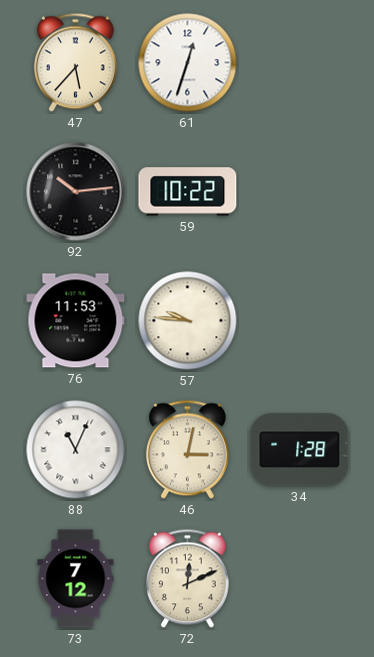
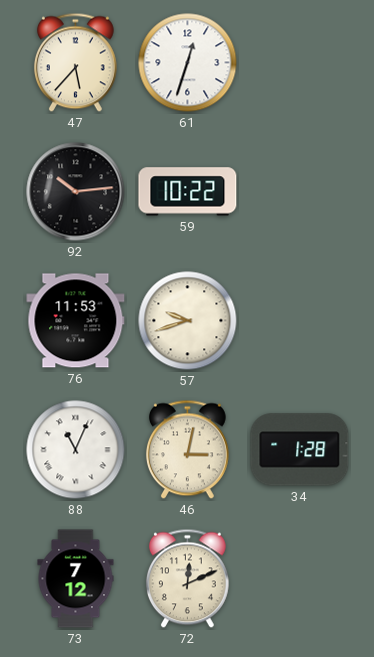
57: 9:46 -> 9:42
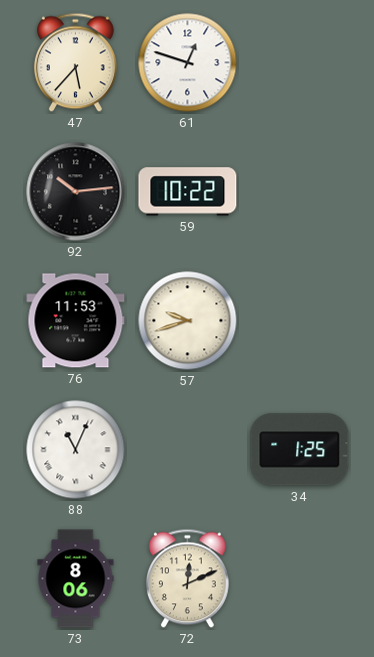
61: 12:33 -> 12:48
46: 3:02 -> none
34: 1:28 -> 1:25
73: 7:12 -> 8:06
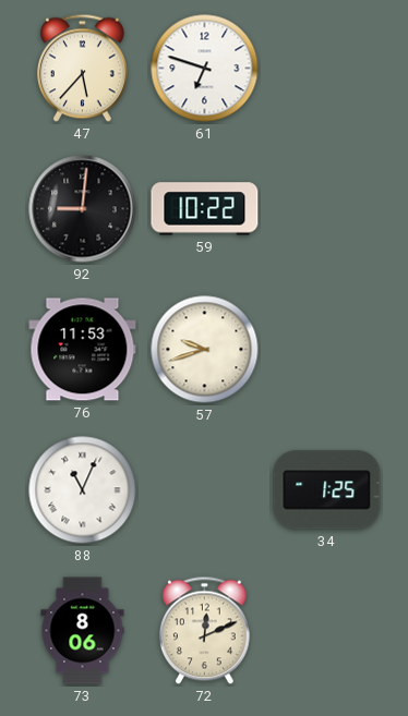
61: 12:48 -> 6:48
92: 10:14 -> 9:01
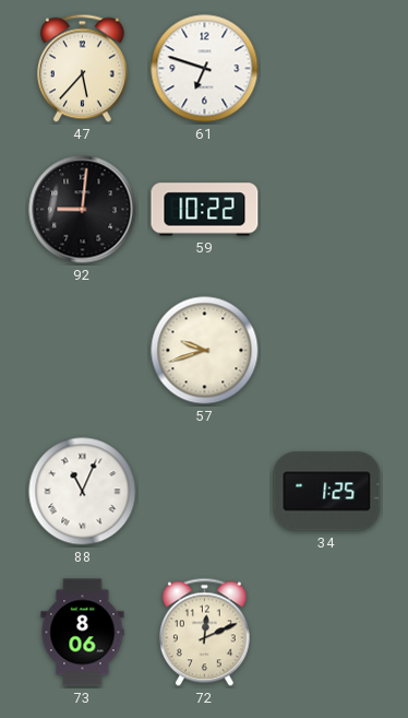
76: 11:53 -> none
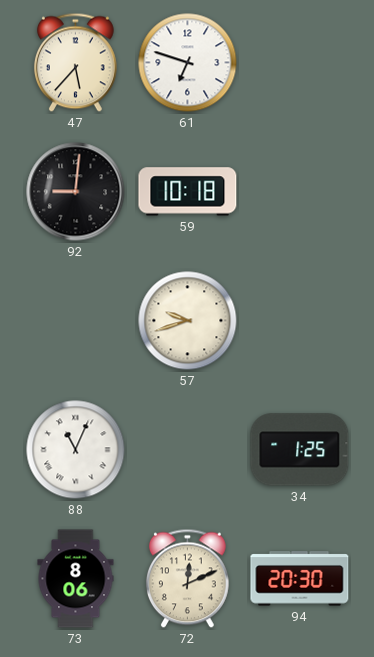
59: 10:22 -> 10:18
94: none -> 20:30
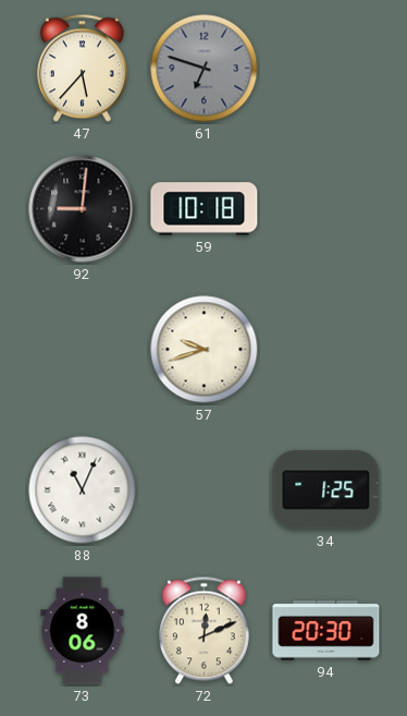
61 dial: white -> grey
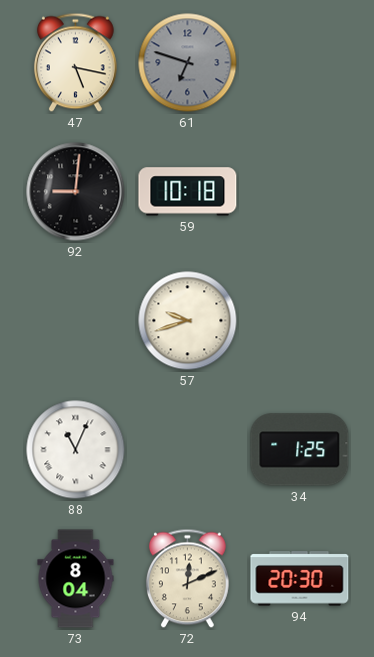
47: 5:37 -> 5:17
73: 8:06 -> 8:04
